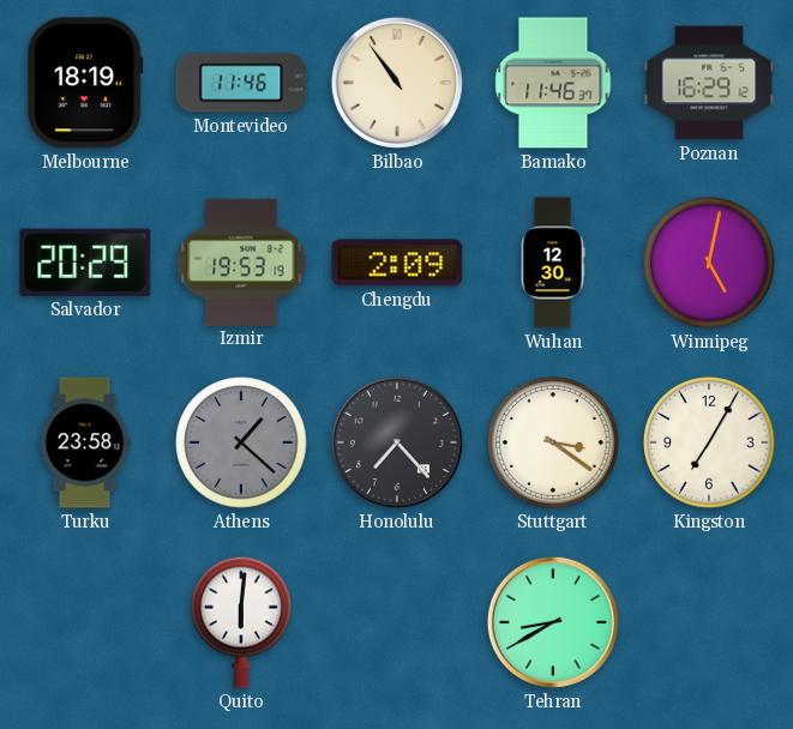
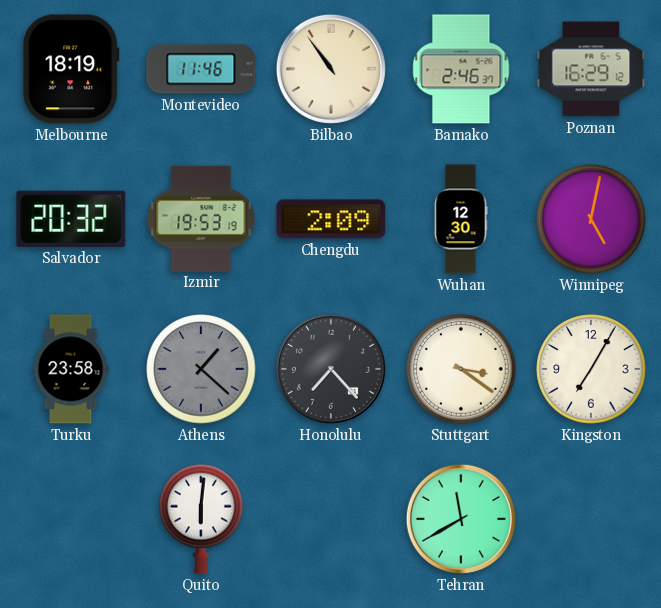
Bamako: 11:46 -> 2:46
Salvador: 20:29 -> 20:32
Tehran: 8:40 -> 11:40
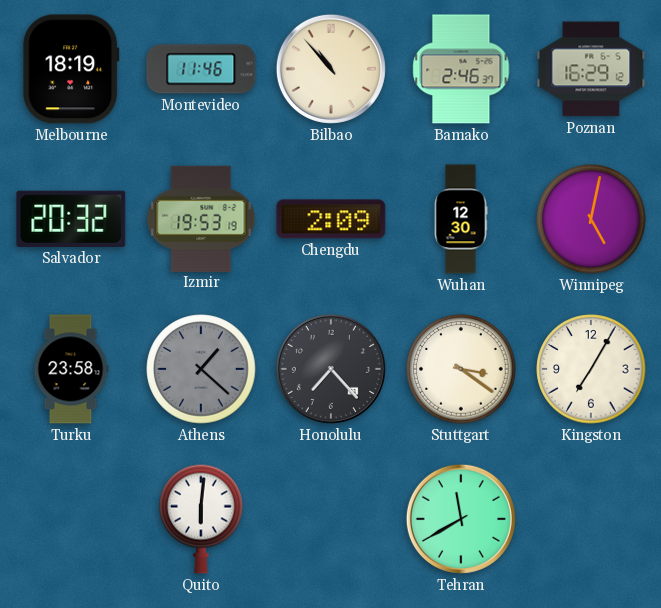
Bilbao: 10:54 -> 10:53
